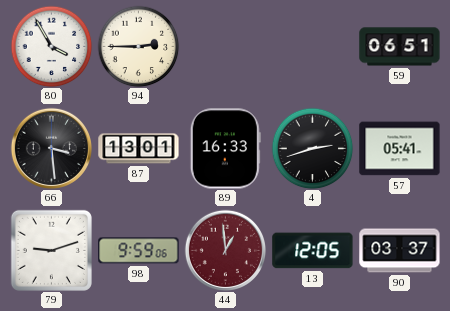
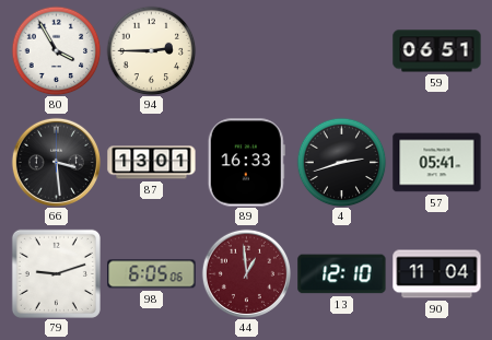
98: 9:59 -> 6:05
13: 12:05 -> 12:10
90: 03:37 -> 11:04
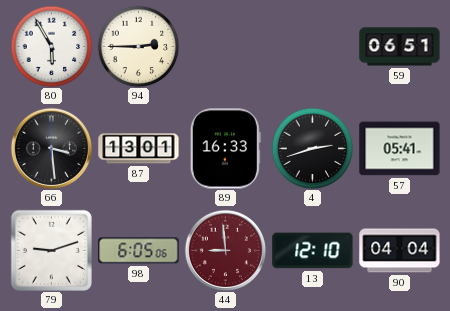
80: 3:55 -> 5:55
44: 12:59 -> 8:59
90: 11:04 -> 04:04
